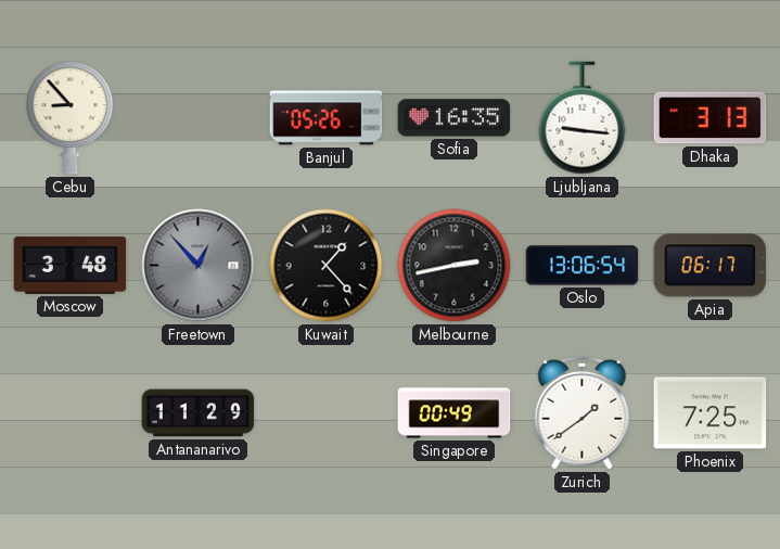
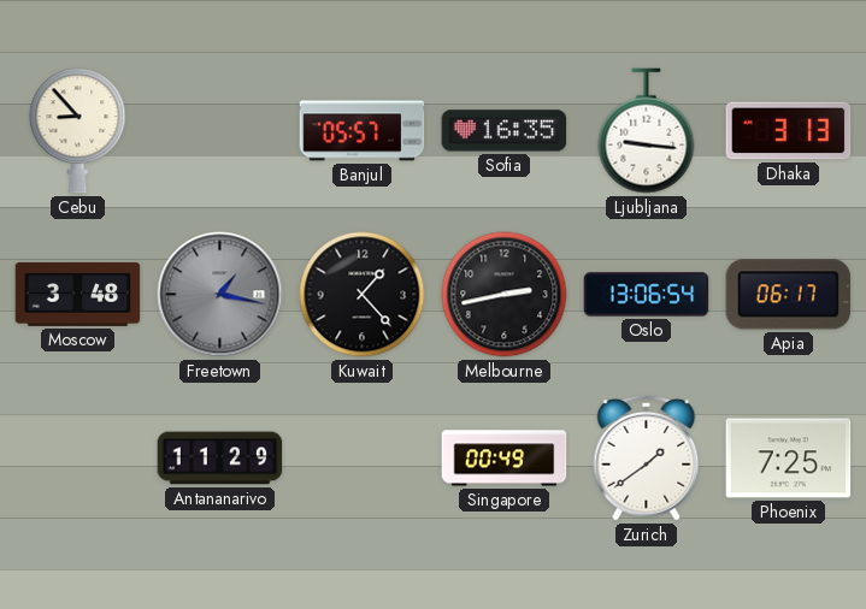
Banjul: 05:26 -> 05:57
Freetown: 12:53 -> 1:17
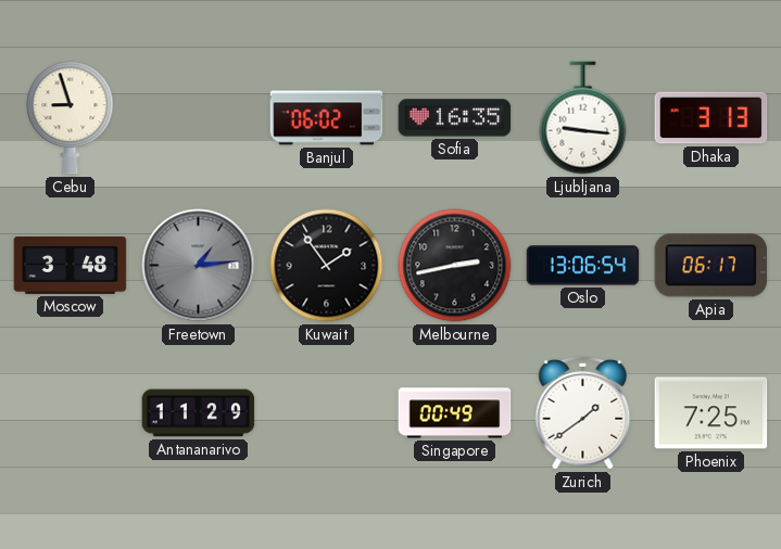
Cebu: 8:53 -> 8:57
Banjul: 05:57 -> 06:02
Freetown: 1:17 -> 1:14
Kuwait: 1:23 -> 1:54
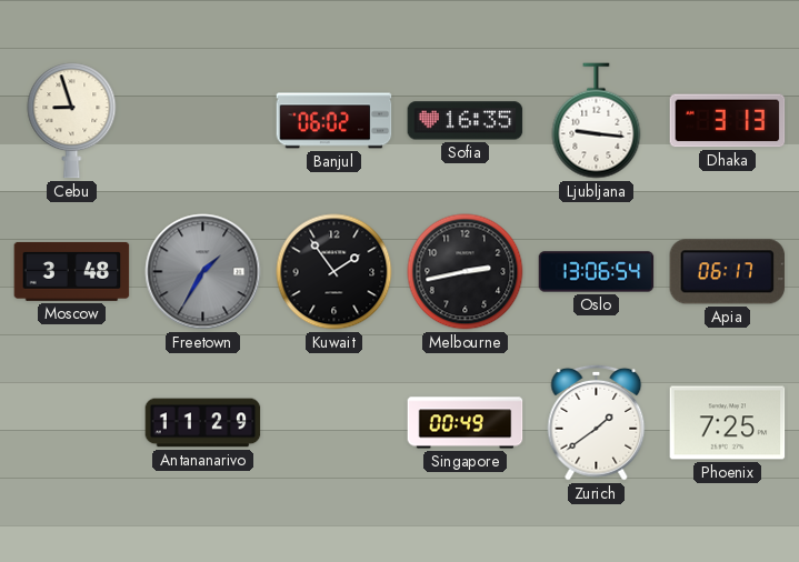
Freetown: 1:14 -> 1:35
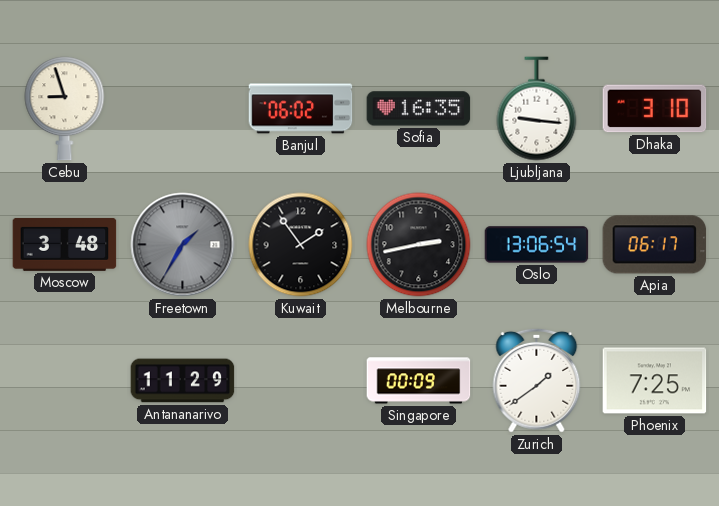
Dhaka: 3:13 -> 3:10
Singapore: 00:49 -> 00:09
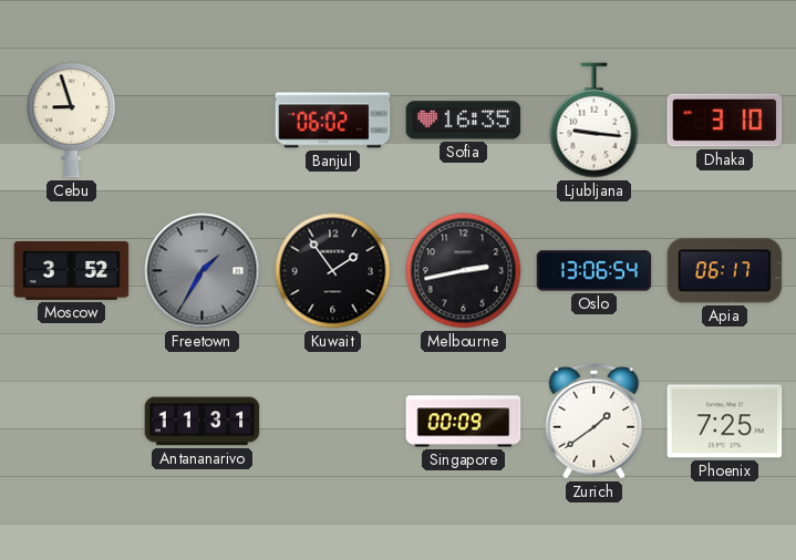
Moscow: 3:48 -> 3:52
Antananarivo: 11:29 -> 11:31
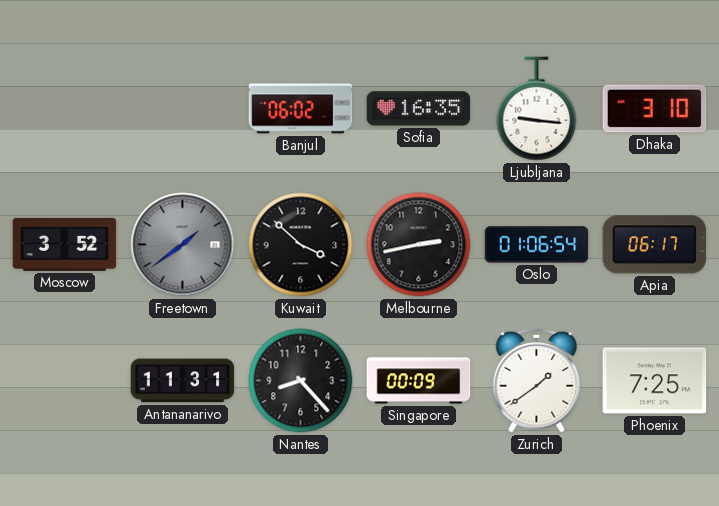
Cebu: 8:57 -> none
Freetown: 1:35 -> 1:39
Kuwait: 1:54 -> 3:52
Oslo: 13:06 -> 01:06
Nantes: none -> 8:23
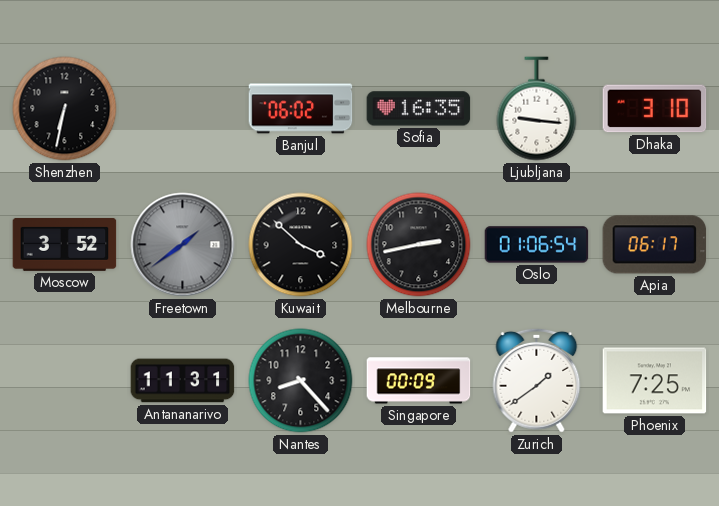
Shenzhen: none -> 6:32
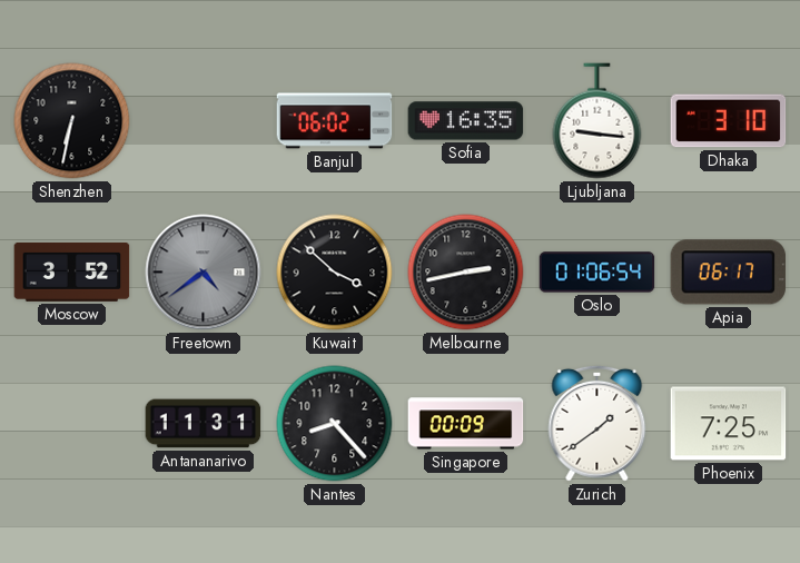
Freetown: 1:39 -> 4:39
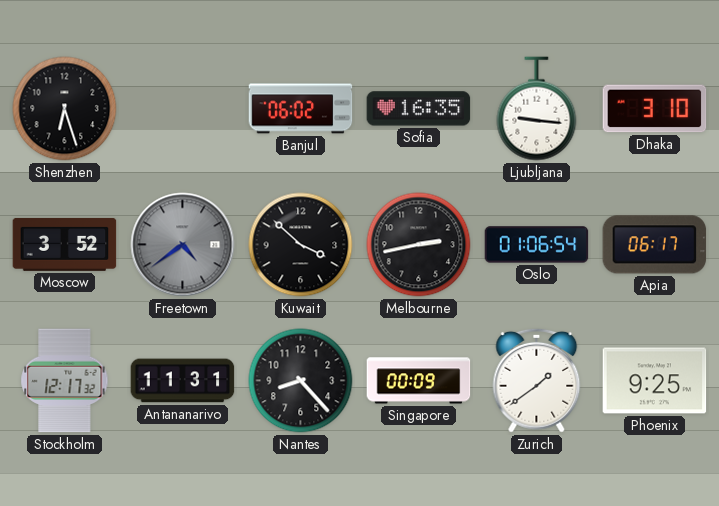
Shenzhen: 6:32 -> 6:27
Stockholm: none -> 12:17
Phoenix: 7:25 -> 9:25
